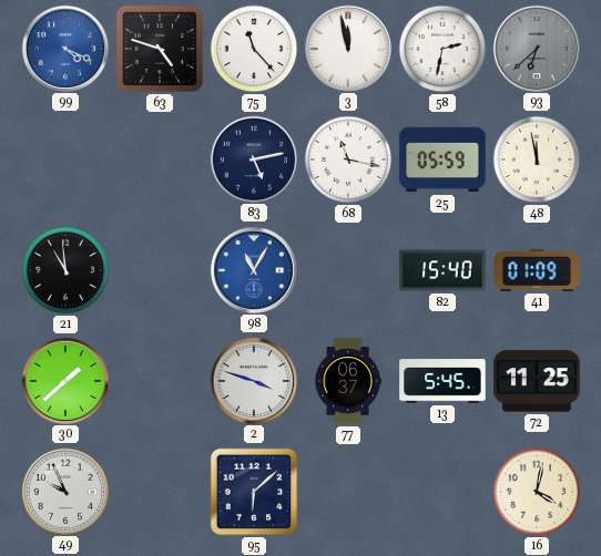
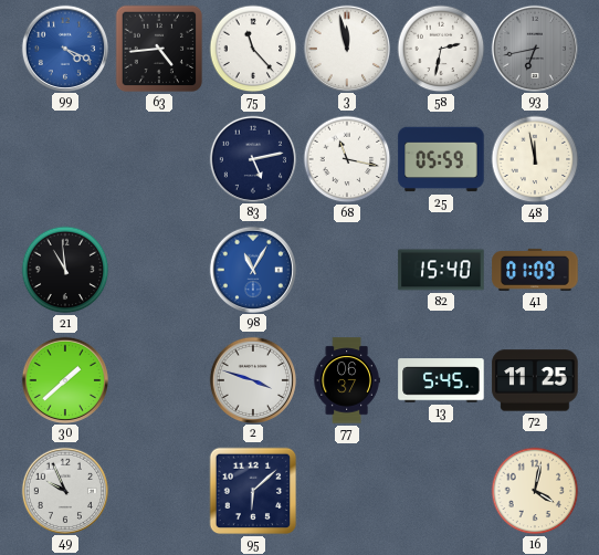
63: 4:48 -> 4:44
93: 6:38 -> 6:43
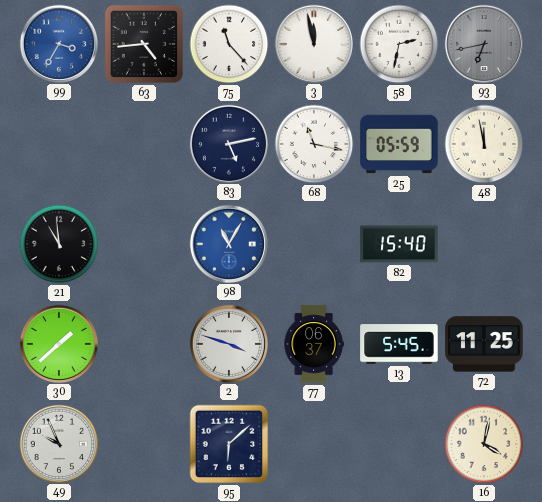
99: 4:19 -> 3:35
41: 01:09 -> none
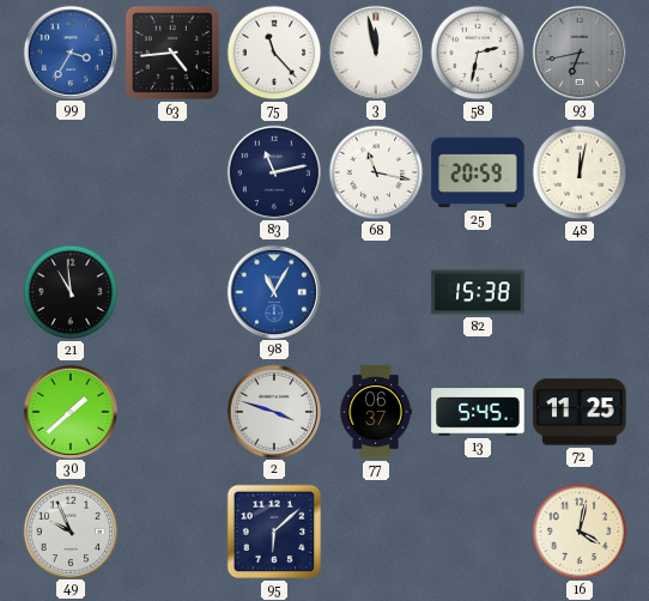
83: 5:13 -> 11:13
25: 05:59 -> 20:59
48: 11:58 -> 12:02
82: 15:40 -> 15:38
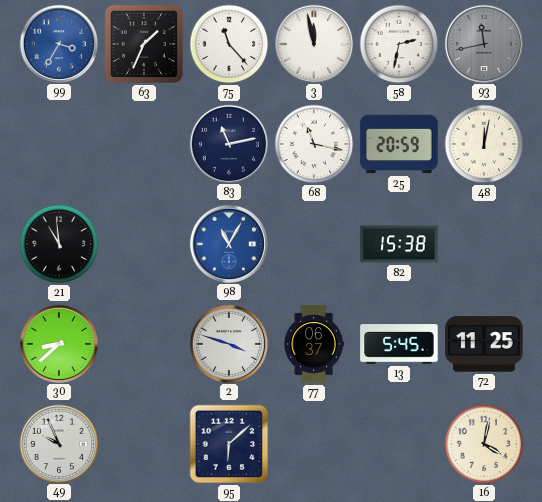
63: 4:44 -> 1:34
93: 6:43 -> 11:43
30: 1:38 -> 8:38
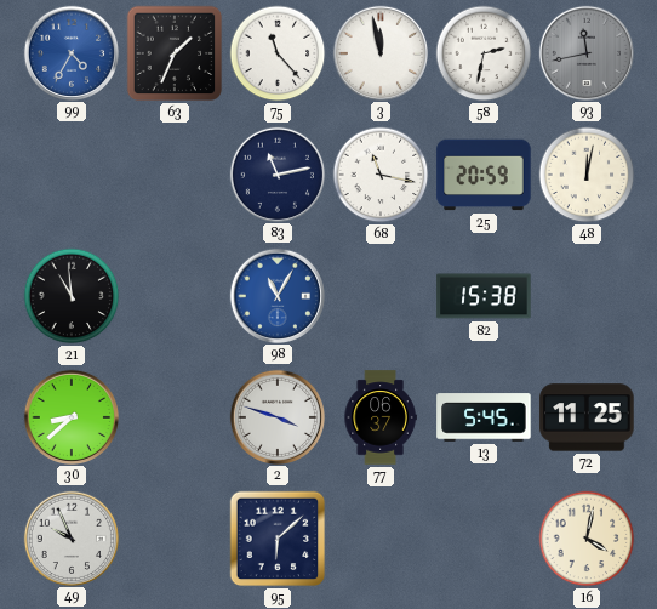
99: 3:35 -> 4:35
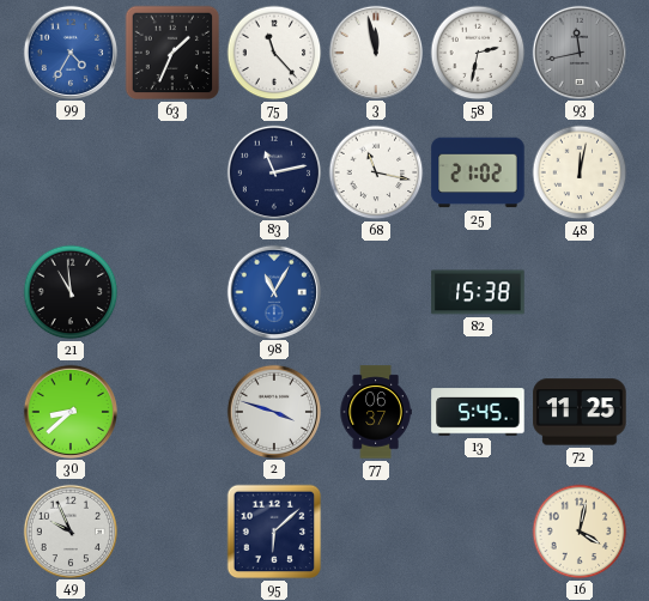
25: 20:59 -> 21:02
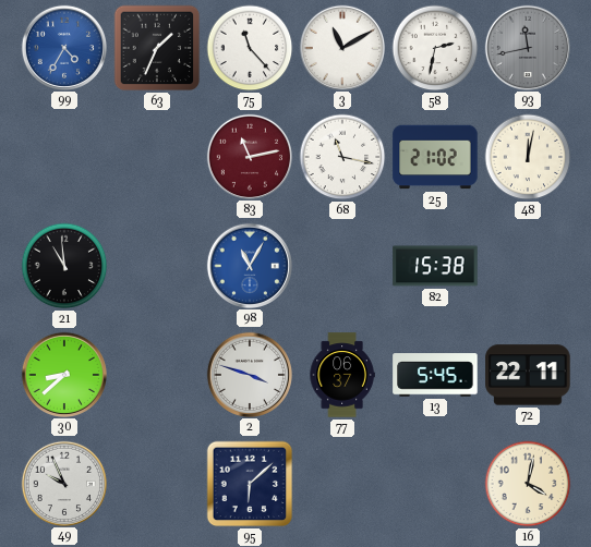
3: 11:58 -> 11:10
83 dial: navy -> burgundy
72: 11:25 -> 22:11
